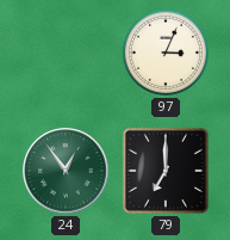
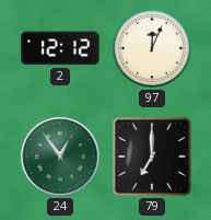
2: none -> 12:12
97: 3:04 -> 12:04
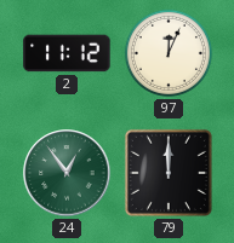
2: 12:12 -> 11:12
79: 7:00 -> 12:00
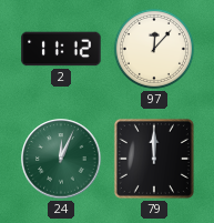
97: 12:04 -> 12:07
24: 12:54 -> 12:04
